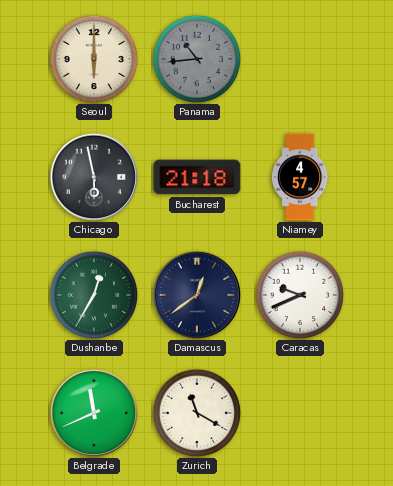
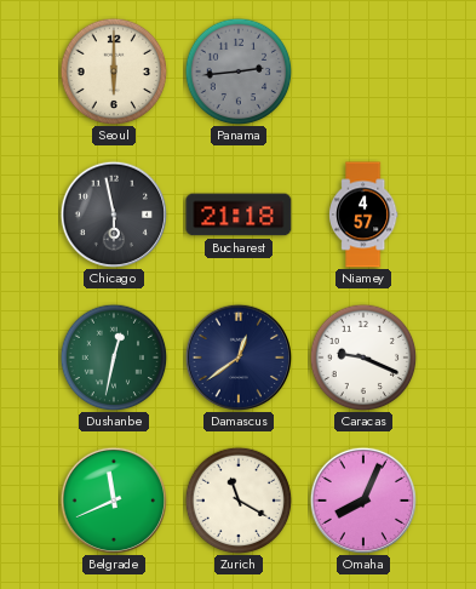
Panama: 10:44 -> 2:44
Dushanbe: 12:35 -> 12:32
Caracas: 9:41 -> 9:19
Omaha: none -> 8:04
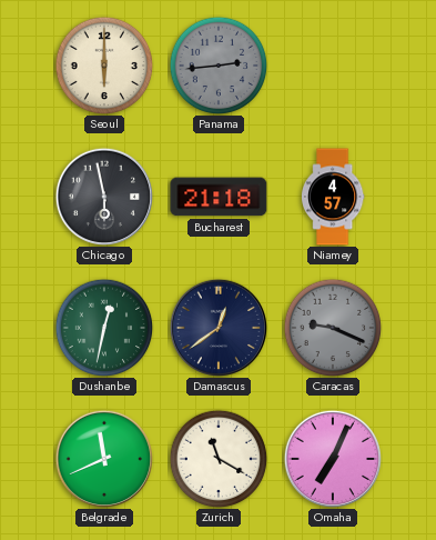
Caracas dial: white -> grey
Omaha: 8:04 -> 7:04
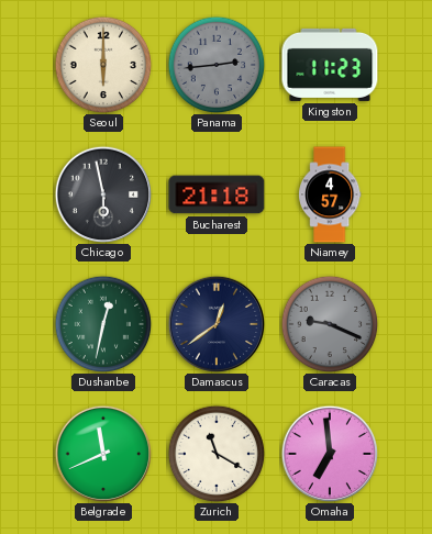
Kingston: none -> 11:23
Omaha: 7:04 -> 6:59
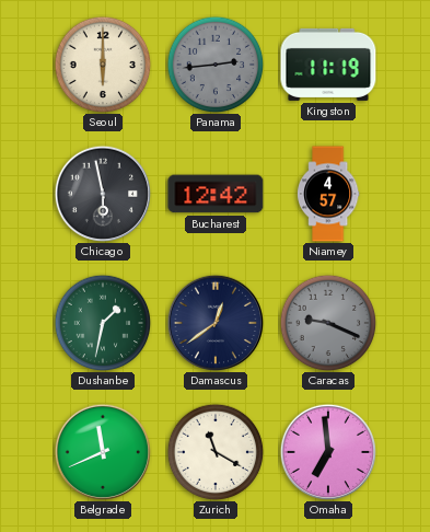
Kingston: 11:23 -> 11:19
Bucharest: 21:18 -> 12:42
Dushanbe: 12:32 -> 1:32
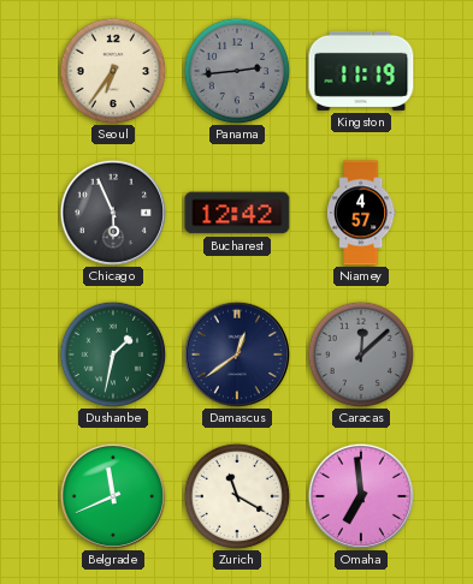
Seoul: 6:00 -> 6:36
Chicago: 5:58 -> 5:56
Caracas: 9:19 -> 12:08
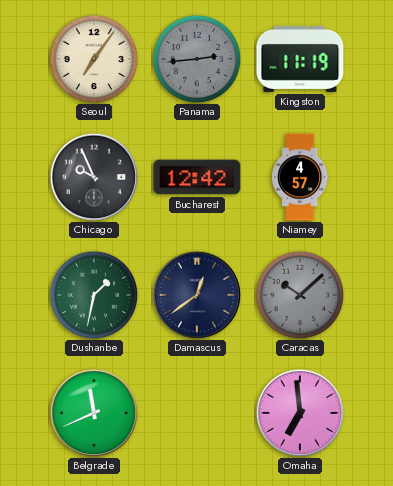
Seoul: 6:36 -> 7:06
Chicago: 5:56 -> 9:56
Caracas: 12:08 -> 10:08
Zurich: 11:20 -> none
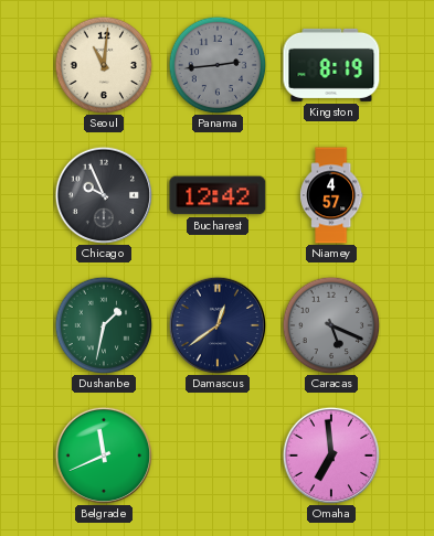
Seoul: 7:06 -> 11:01
Kingston: 11:19 -> 8:19
Caracas: 10:08 -> 5:19
